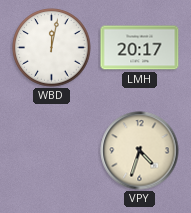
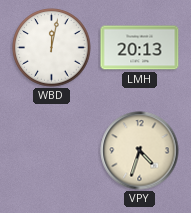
LMH: 20:17 -> 20:13
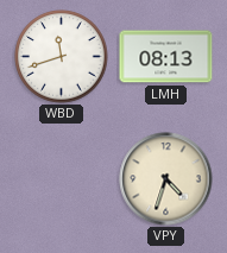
WBD: 12:02 -> 11:42
LMH: 20:13 -> 08:13
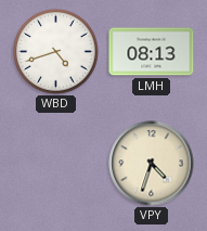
WBD: 11:42 -> 4:42
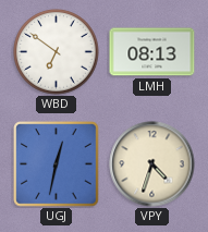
WBD: 4:42 -> 6:51
UGJ: none -> 12:32
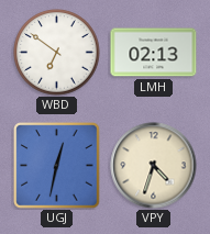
LMH: 08:13 -> 02:13
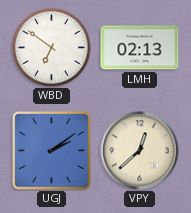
UGJ: 12:32 -> 2:09
VPY: 4:33 -> 12:38
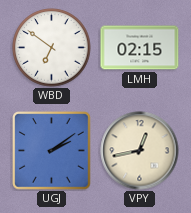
LMH: 02:13 -> 02:15
VPY: 12:38 -> 12:43
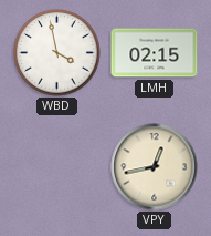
WBD: 6:51 -> 3:58
UGJ: 2:09 -> none
